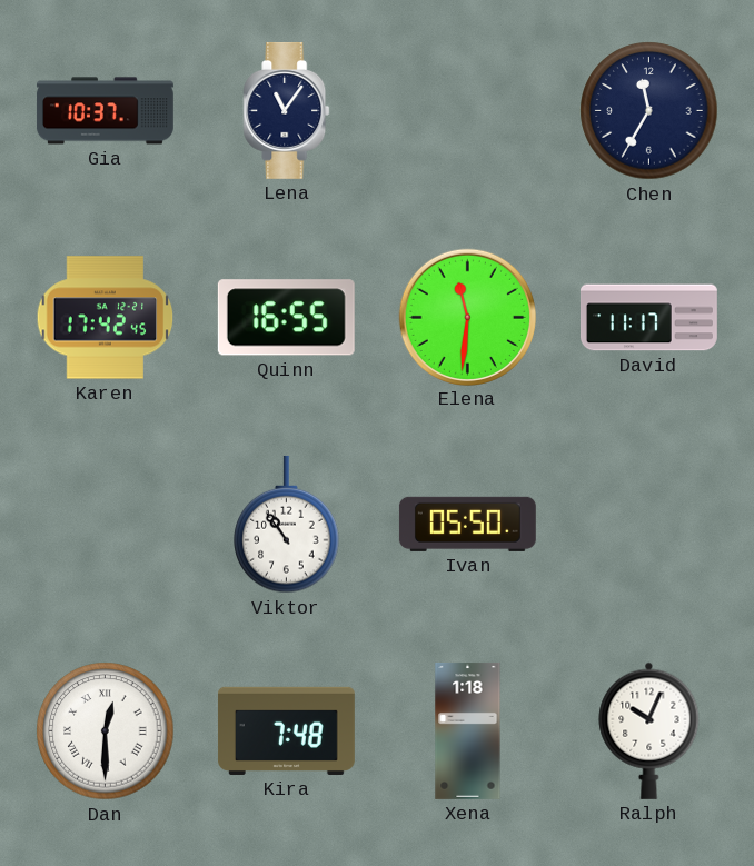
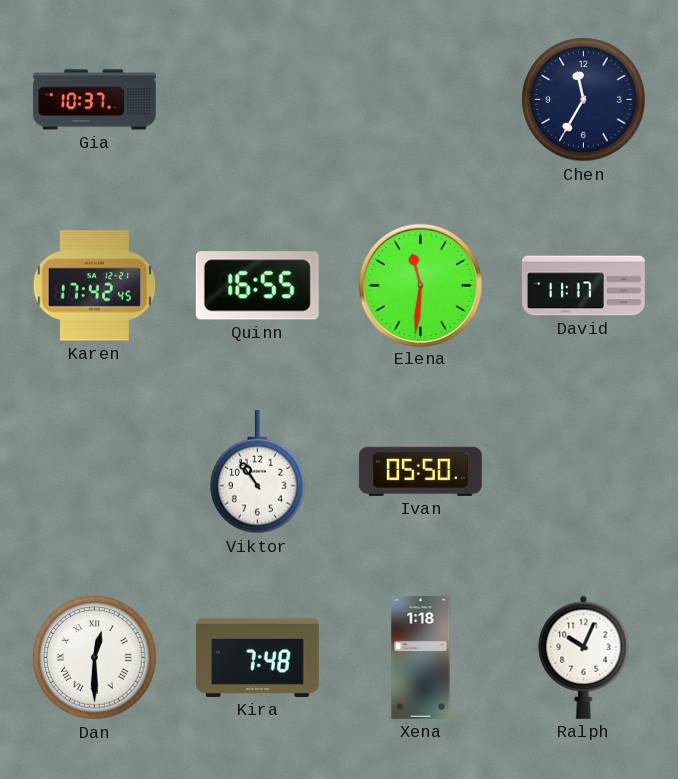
Lena: 11:06 -> none
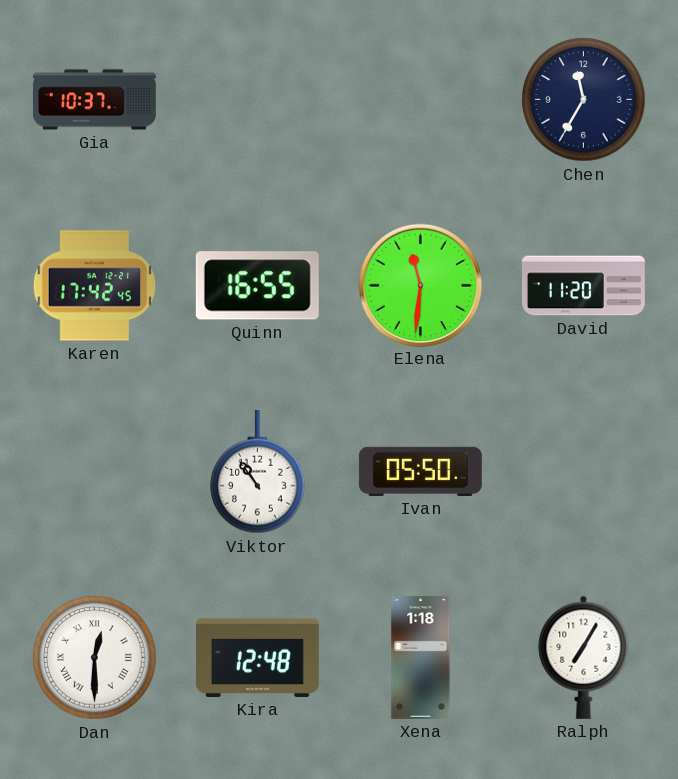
David: 11:17 -> 11:20
Kira: 7:48 -> 12:48
Ralph: 10:04 -> 7:05
